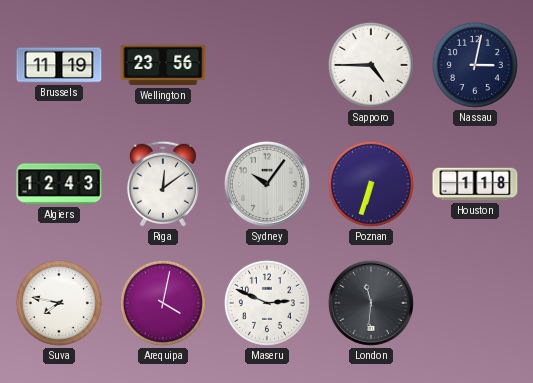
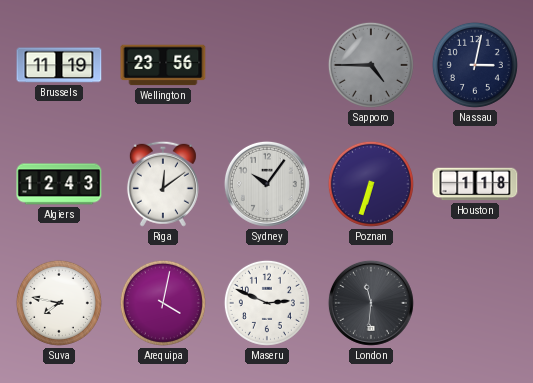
Sapporo dial: white -> grey
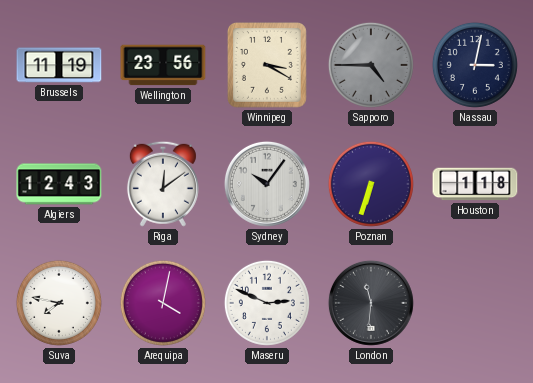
Winnipeg: none -> 3:20
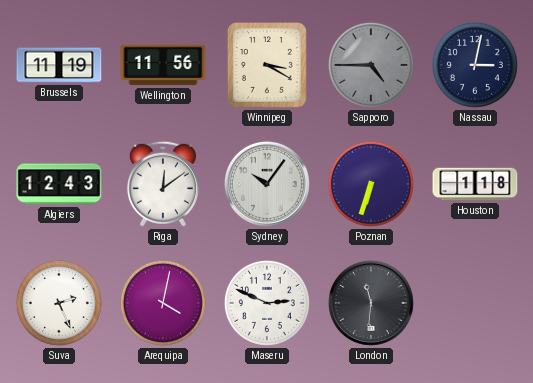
Wellington: 23:56 -> 11:56
Suva: 7:47 -> 2:26
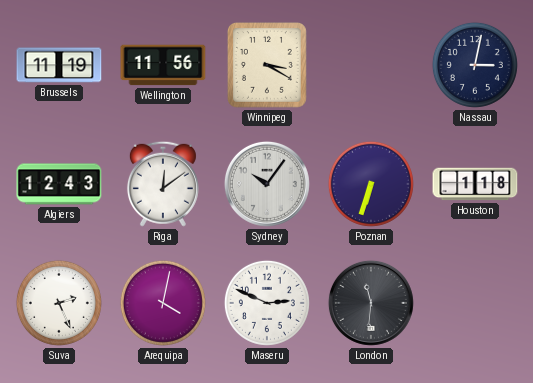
Sapporo: 4:45 -> none
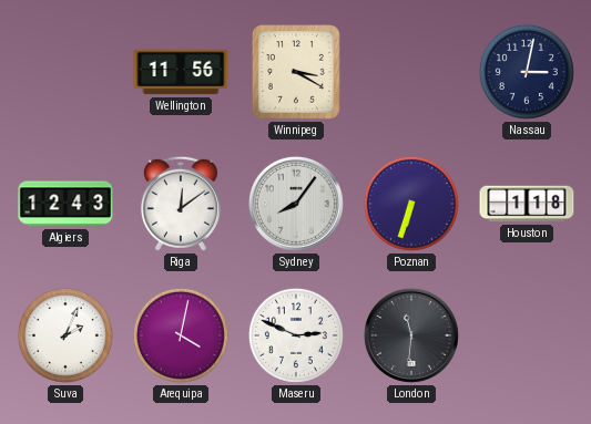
Brussels: 11:19 -> none
Sydney: 10:06 -> 8:06
Suva: 2:26 -> 2:04
